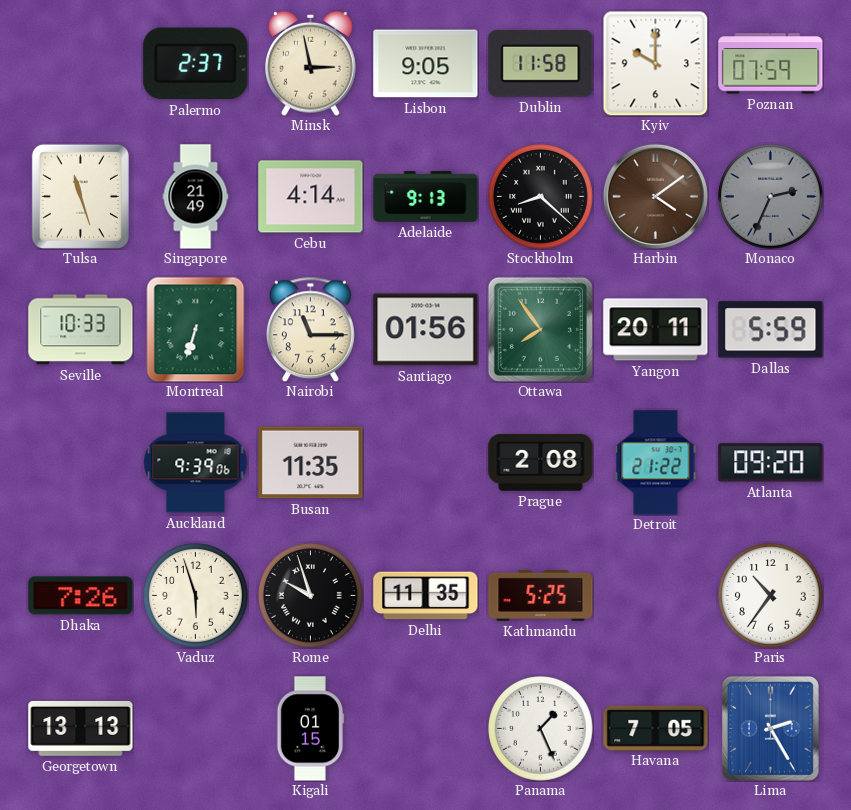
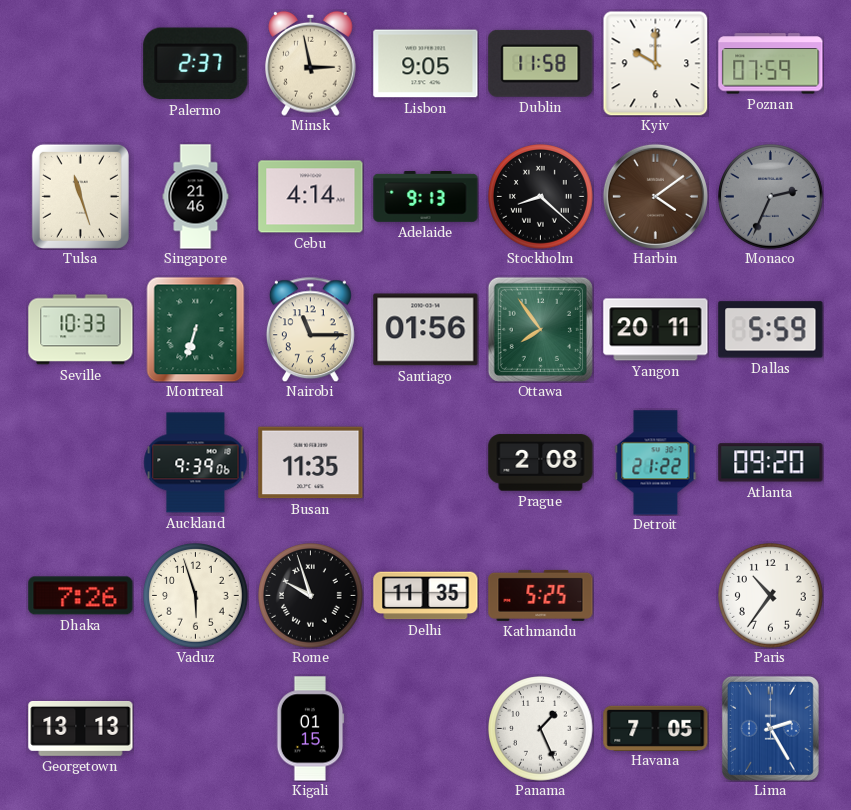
Singapore: 21:49 -> 21:46
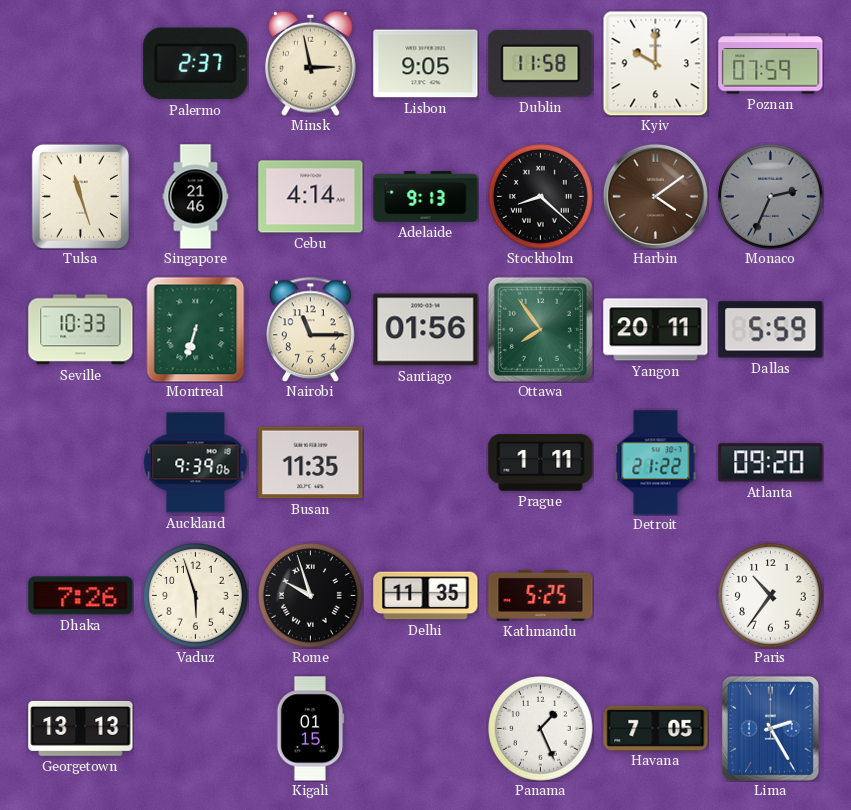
Prague: 2:08 -> 1:11
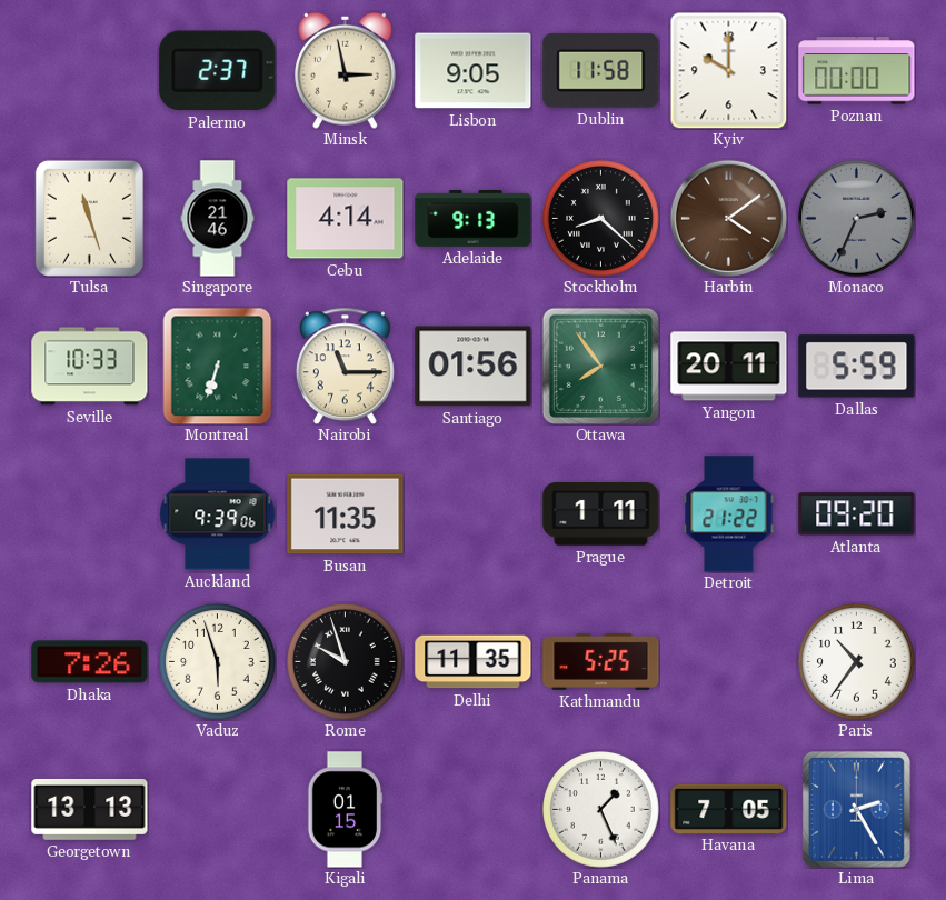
Poznan: 07:59 -> 00:00
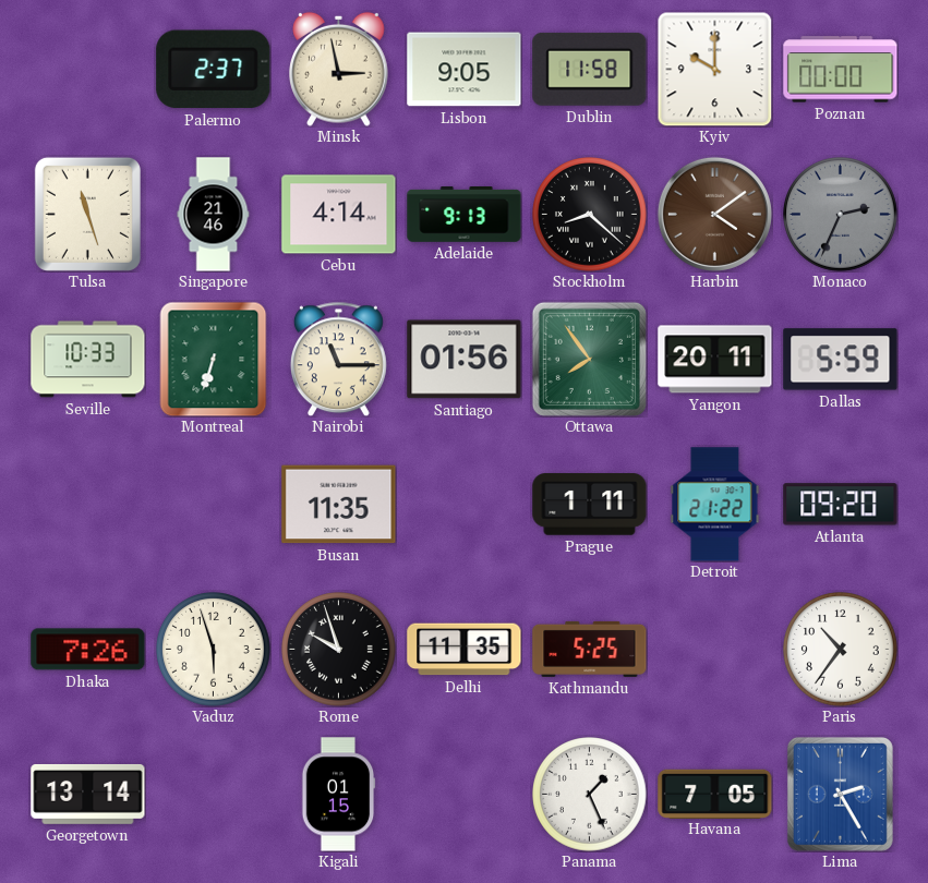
Auckland: 9:39 -> none
Georgetown: 13:13 -> 13:14
